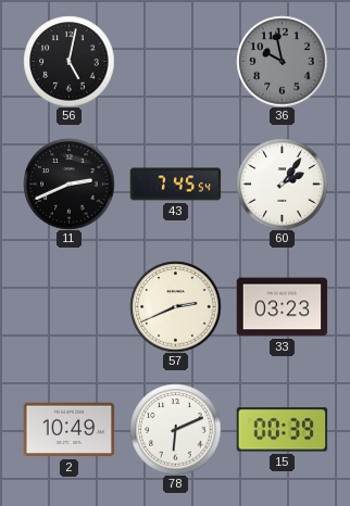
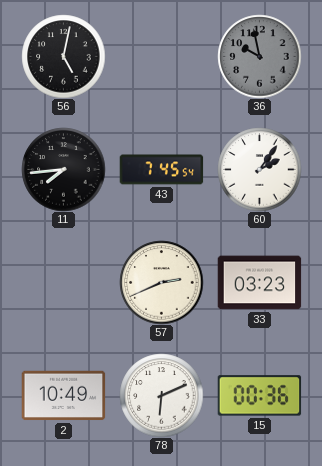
11: 2:41 -> 7:44
15: 00:39 -> 00:36
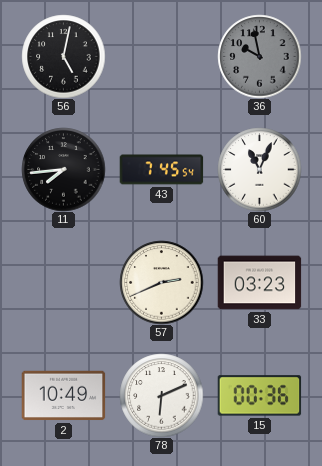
60: 2:06 -> 11:04
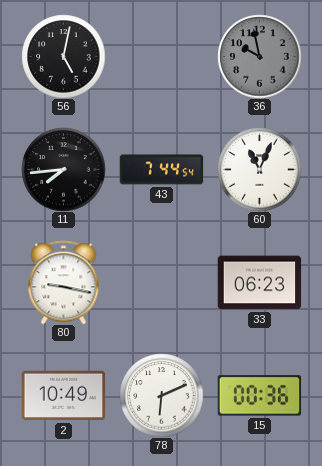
43: 7:45 -> 7:44
80: none -> 9:17
57: 2:41 -> none
33: 03:23 -> 06:23
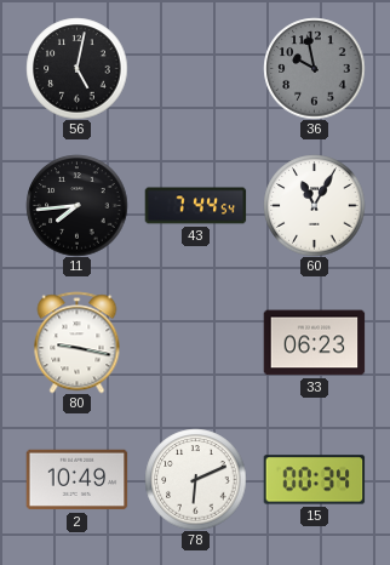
60: 11:04 -> 11:05
15: 00:36 -> 00:34
